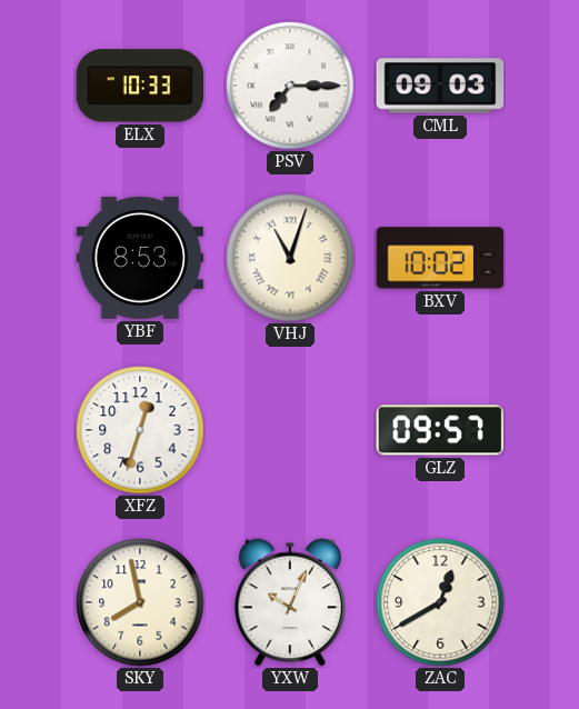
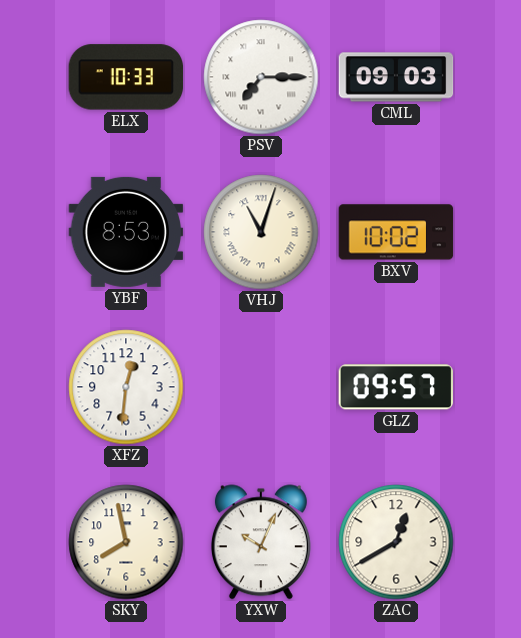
XFZ: 12:33 -> 12:31
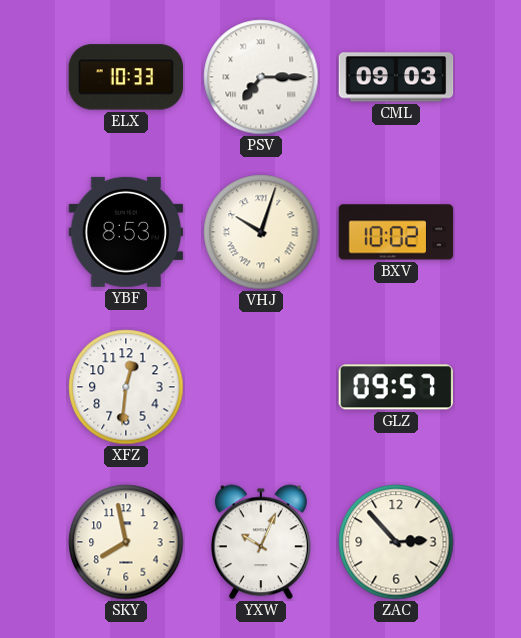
VHJ: 11:03 -> 10:03
ZAC: 12:40 -> 2:53
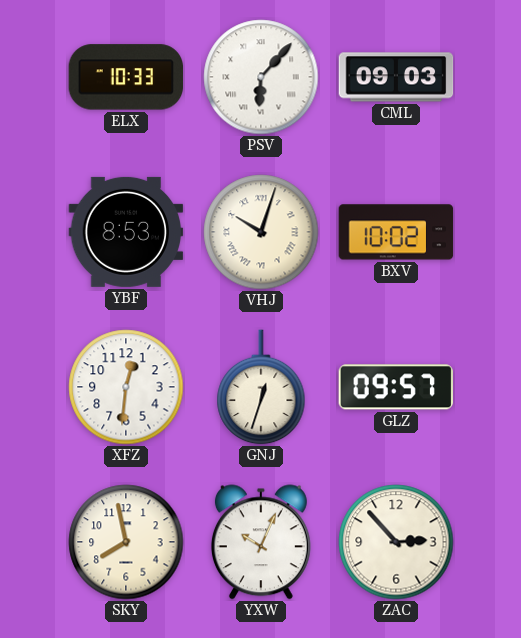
PSV: 7:15 -> 6:07
GNJ: none -> 12:33
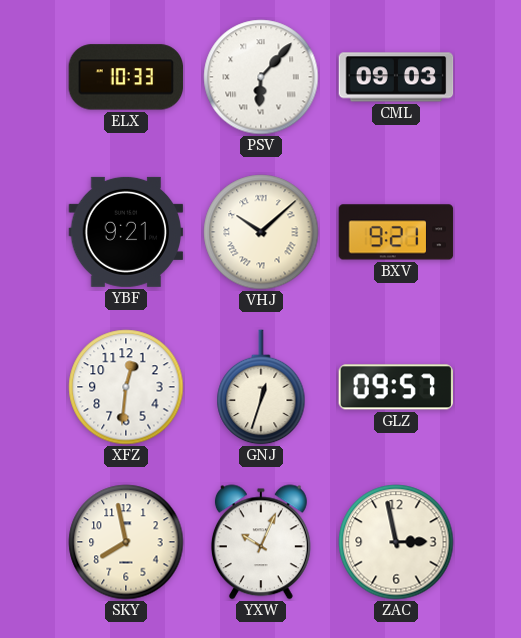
YBF: 8:53 -> 9:21
VHJ: 10:03 -> 10:08
BXV: 10:02 -> 9:21
ZAC: 2:53 -> 2:58
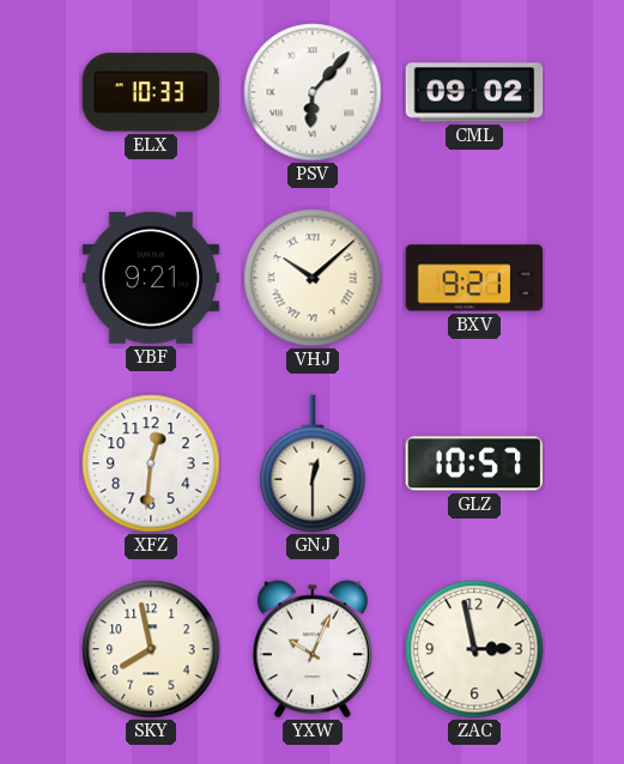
CML: 09:03 -> 09:02
GNJ: 12:33 -> 12:30
GLZ: 09:57 -> 10:57
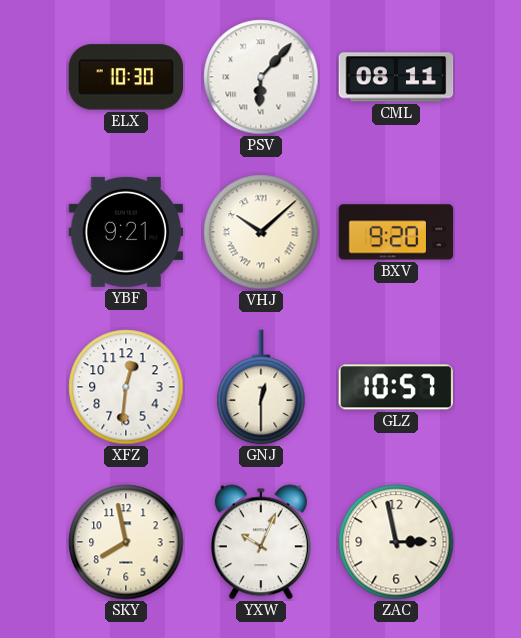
ELX: 10:33 -> 10:30
CML: 09:02 -> 08:11
BXV: 9:21 -> 9:20
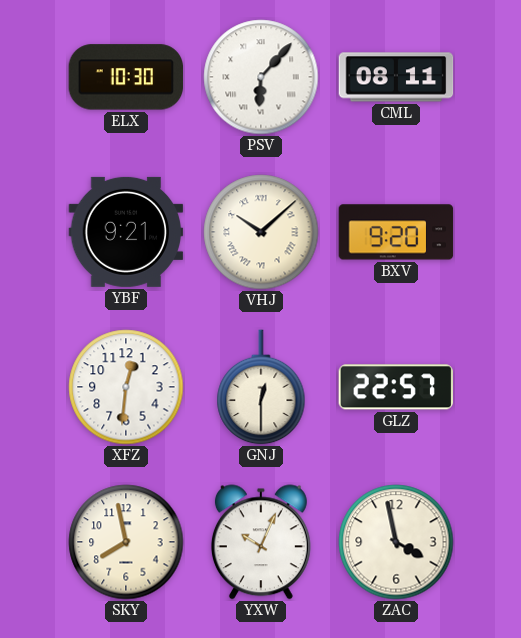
GLZ: 10:57 -> 22:57
ZAC: 2:58 -> 3:58
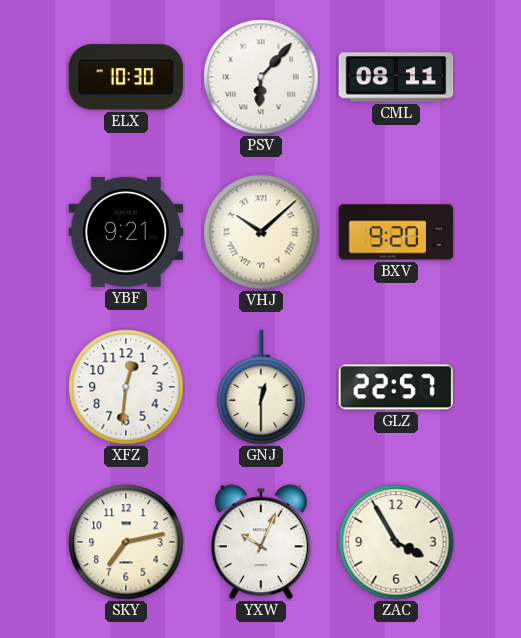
SKY: 7:58 -> 7:13
ZAC: 3:58 -> 3:55
